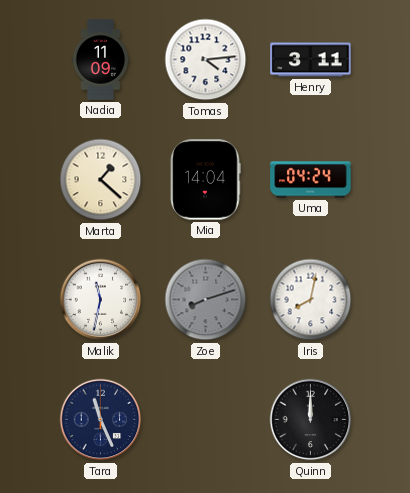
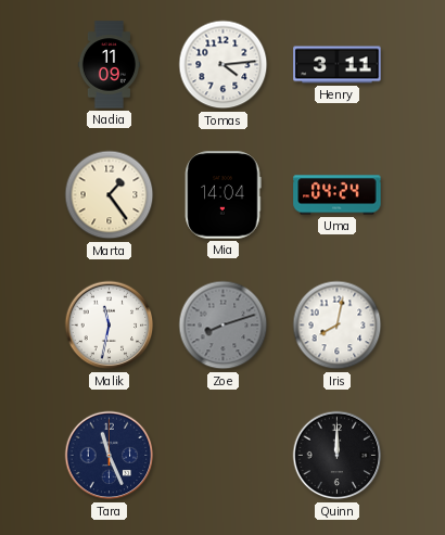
Marta: 1:22 -> 1:24
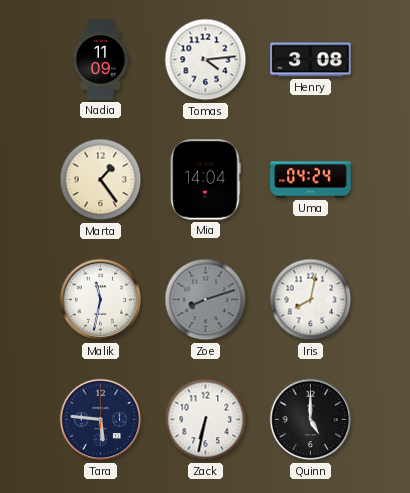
Henry: 3:11 -> 3:08
Tara: 11:26 -> 5:46
Zack: none -> 6:32
Quinn: 12:00 -> 5:00
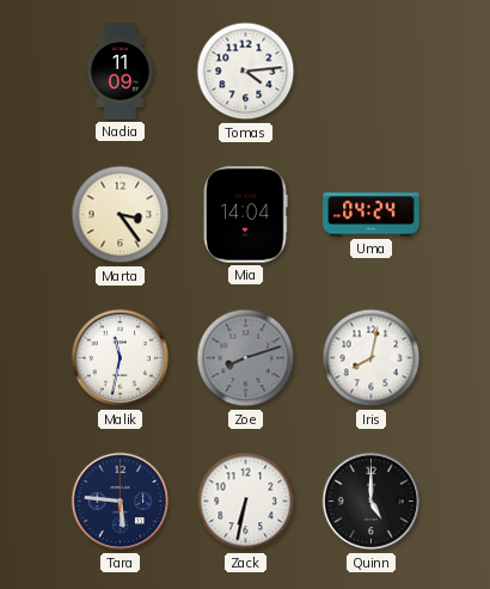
Henry: 3:08 -> none
Marta: 1:24 -> 3:24
